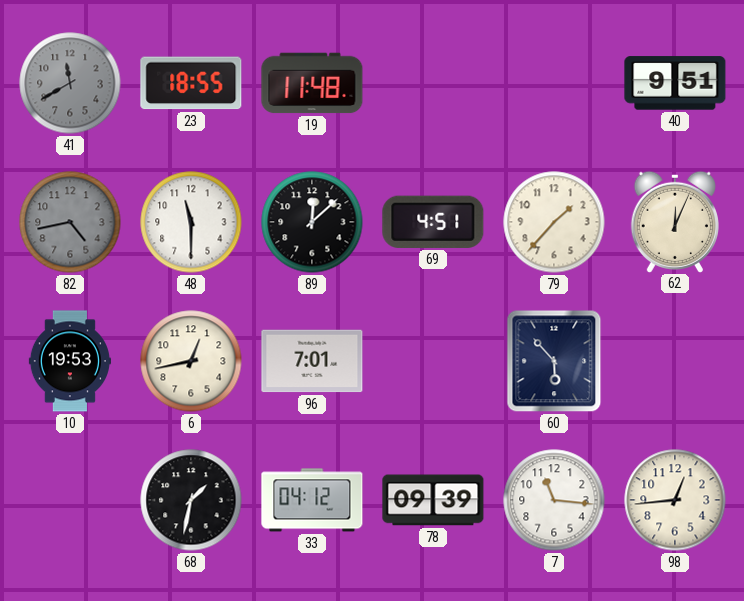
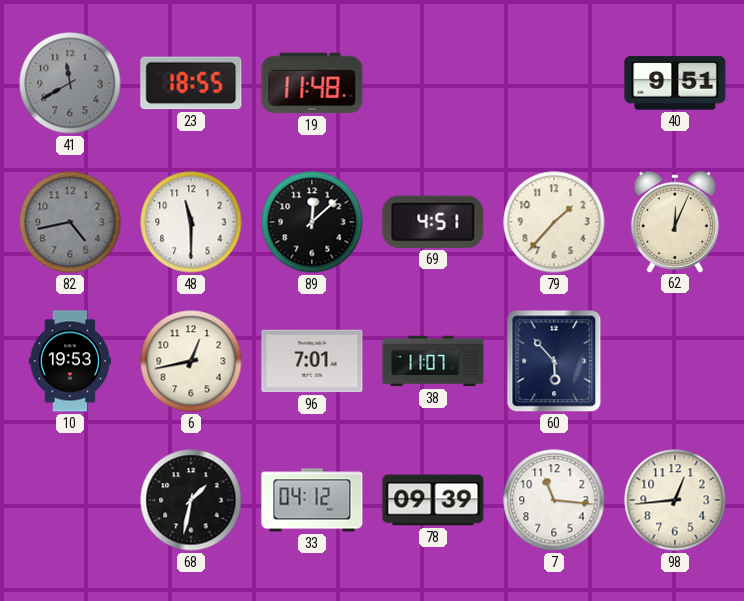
38: none -> 11:07
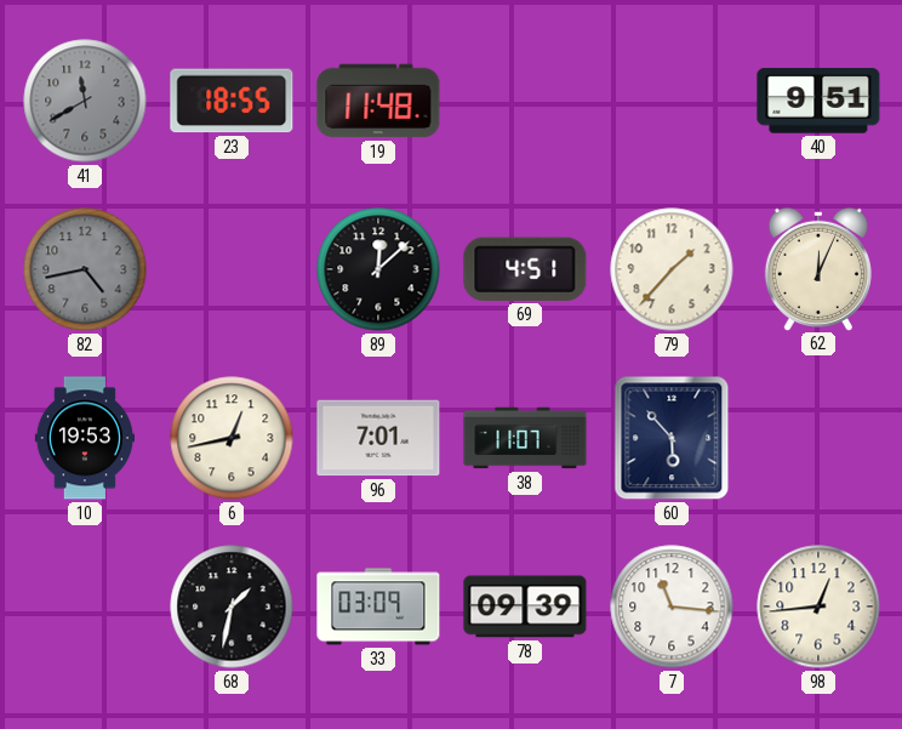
48: 11:30 -> none
33: 04:12 -> 03:09
